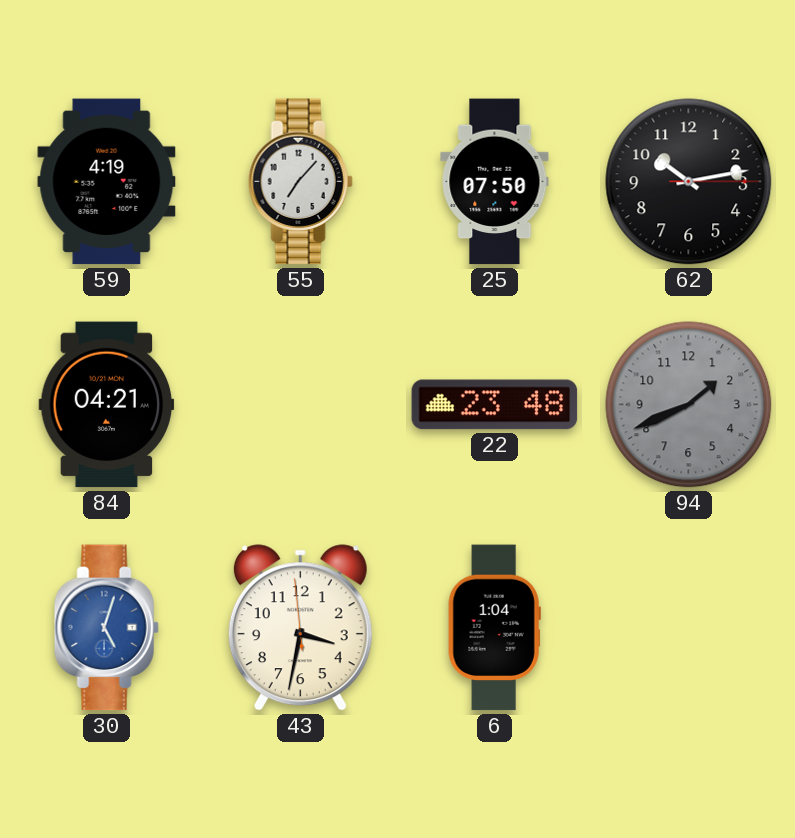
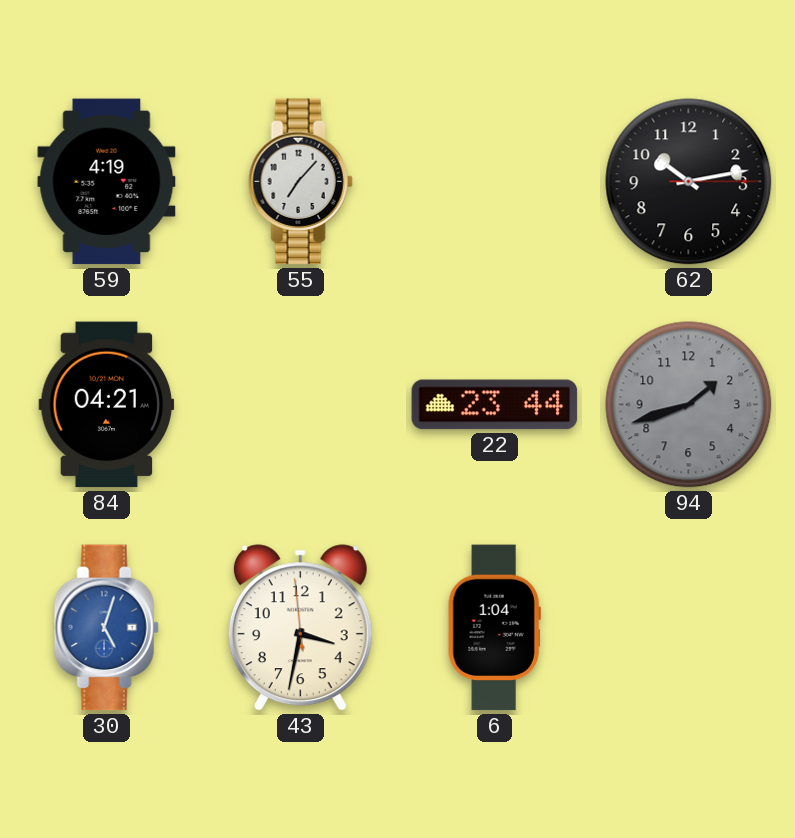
25: 07:50 -> none
22: 23:48 -> 23:44
94: 1:41 -> 1:42
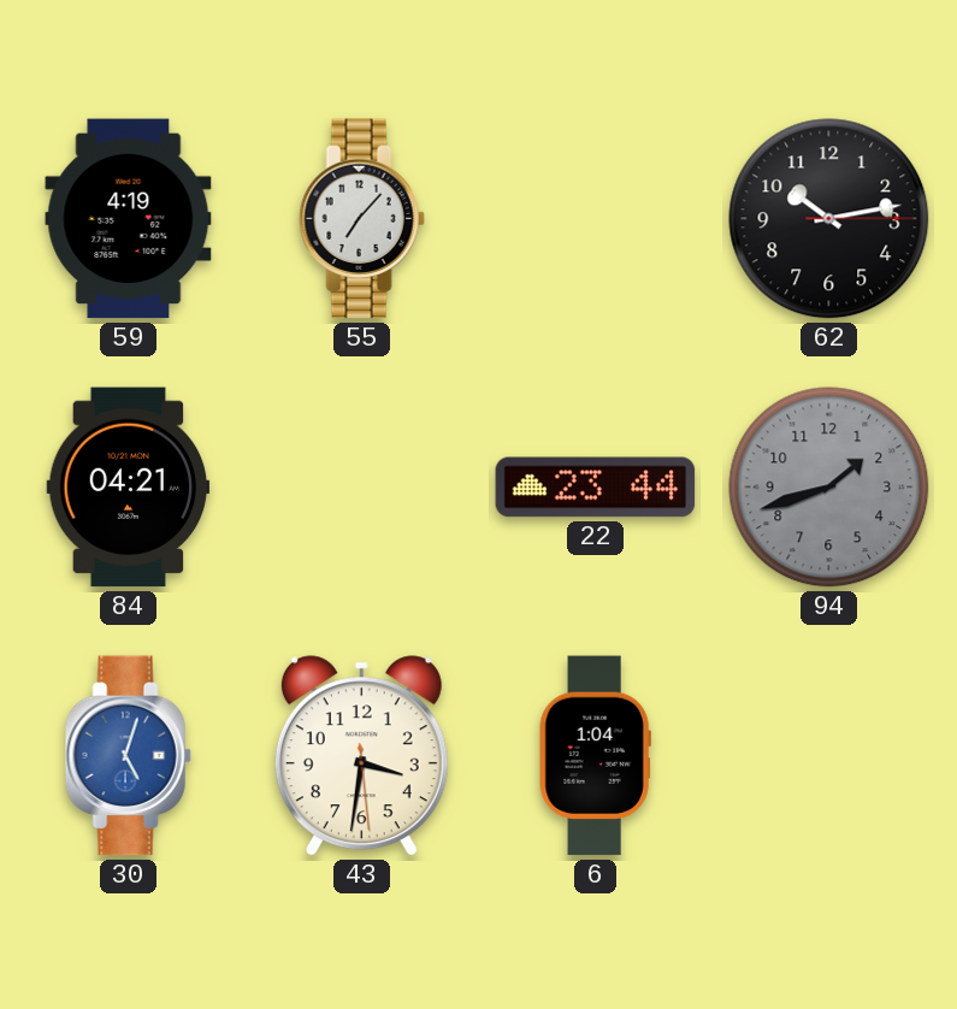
43: 3:31:59 -> 3:31:29
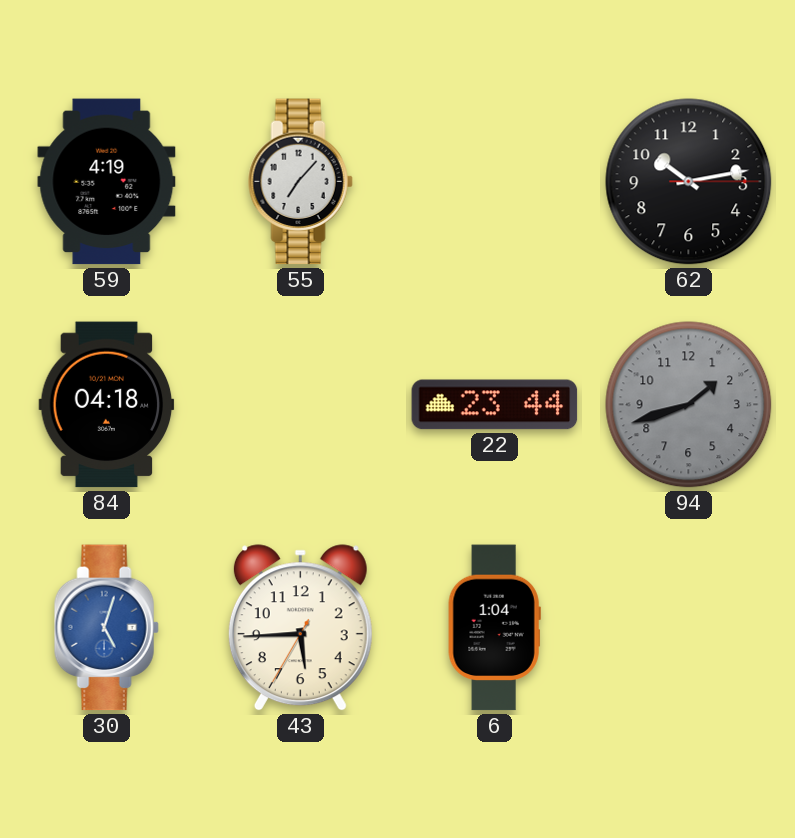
84: 04:21 -> 04:18
43: 3:31 -> 5:44
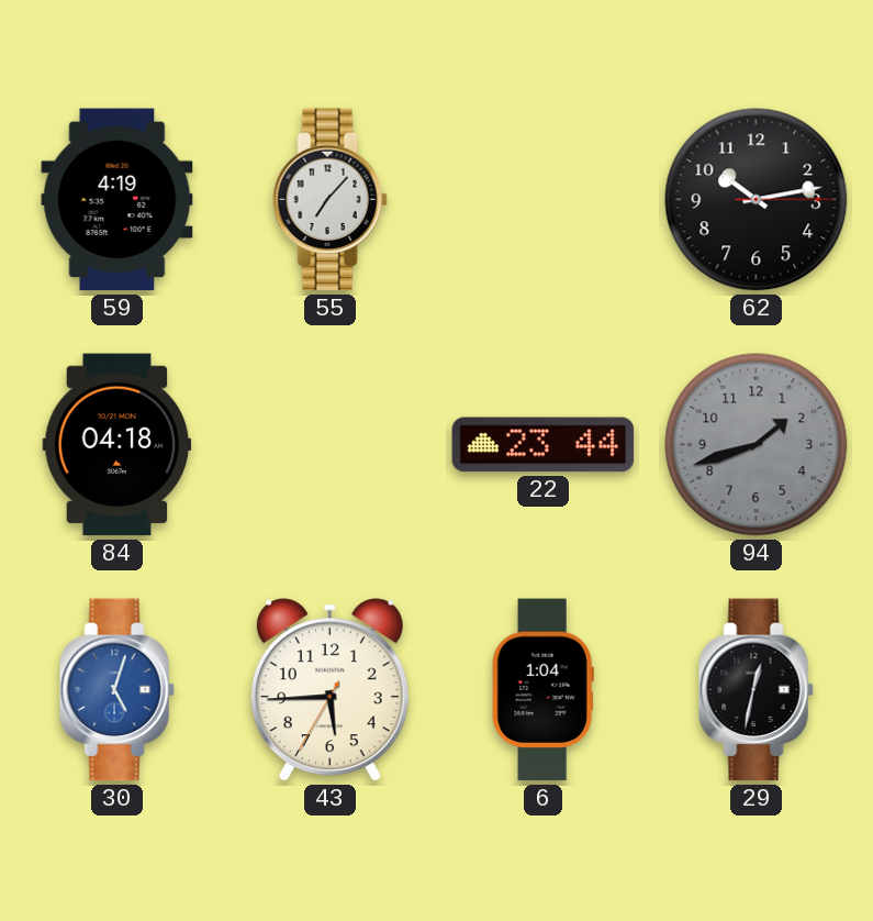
29: none -> 12:32
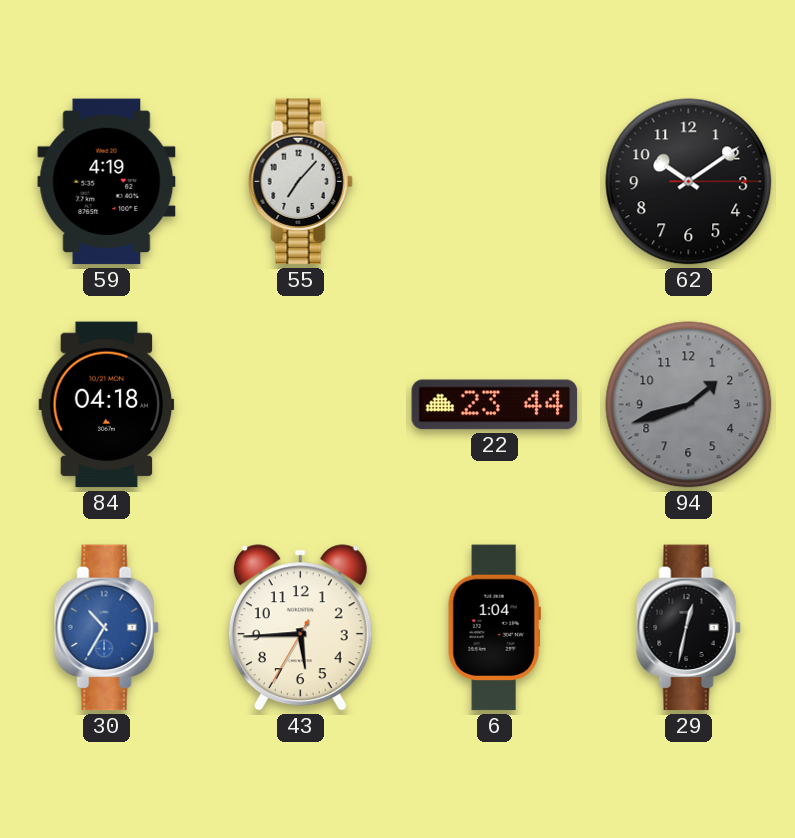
62: 10:13 -> 10:09
30: 5:03 -> 10:35
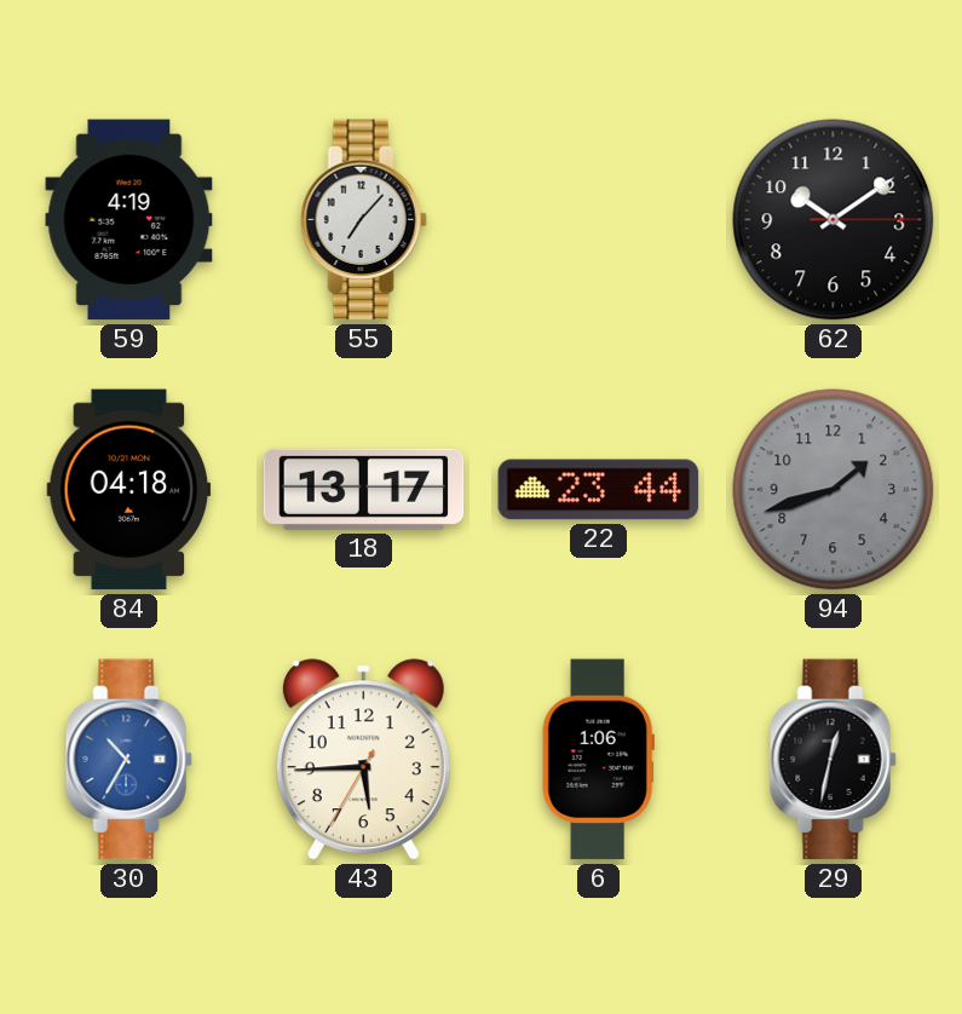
18: none -> 13:17
6: 1:04 -> 1:06
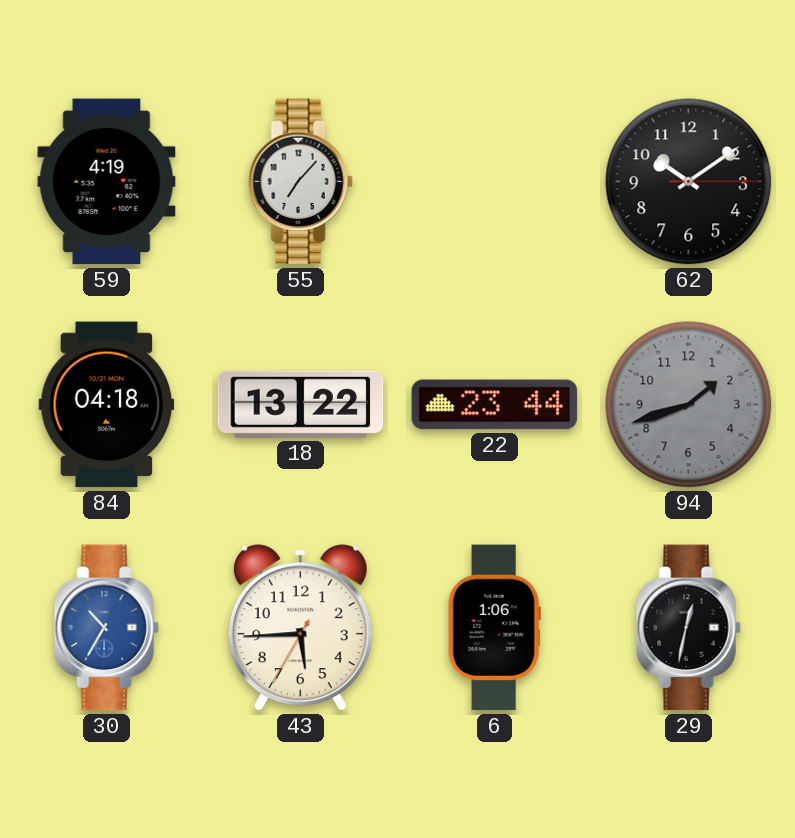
18: 13:17 -> 13:22
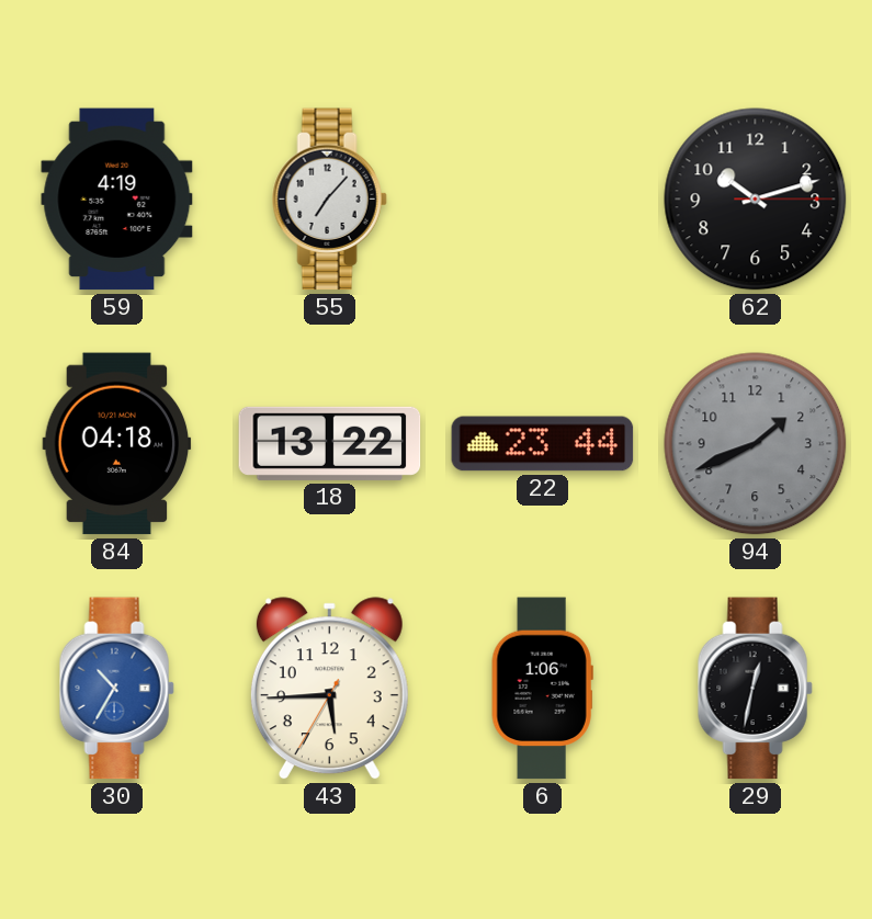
62: 10:09 -> 10:12
94: 1:42 -> 1:41
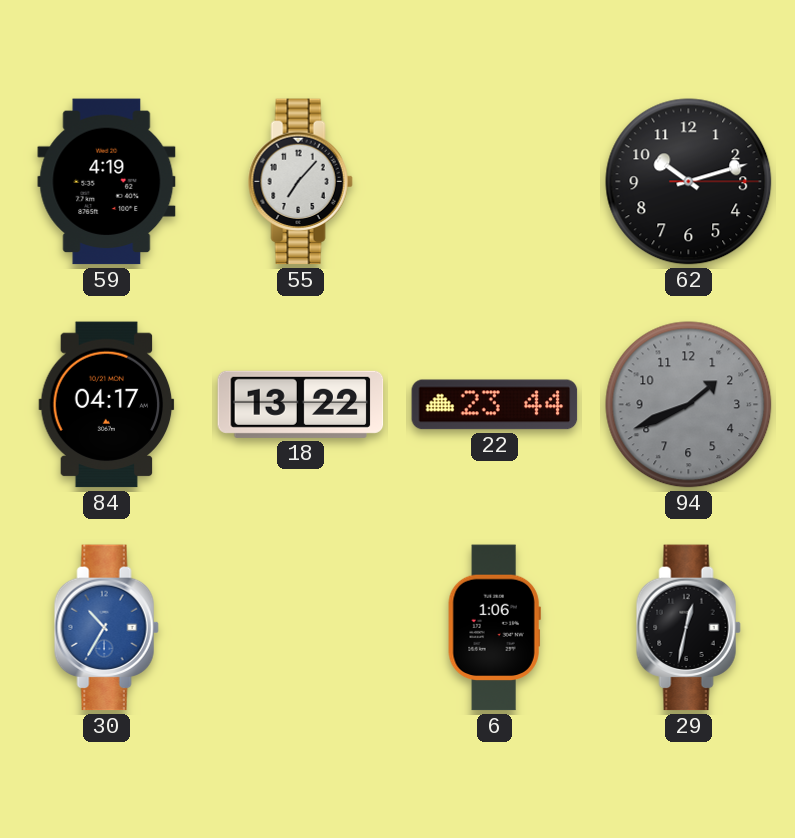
84: 04:18 -> 04:17
43: 5:44 -> none
